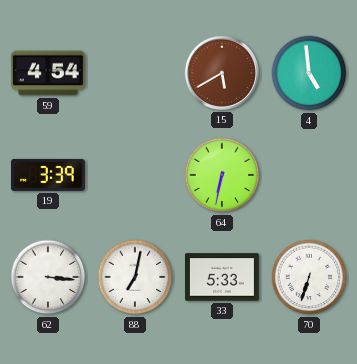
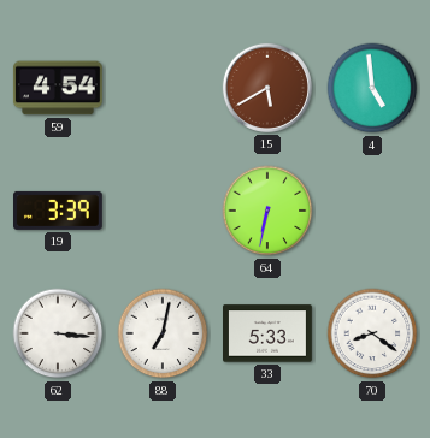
70: 6:33 -> 8:21
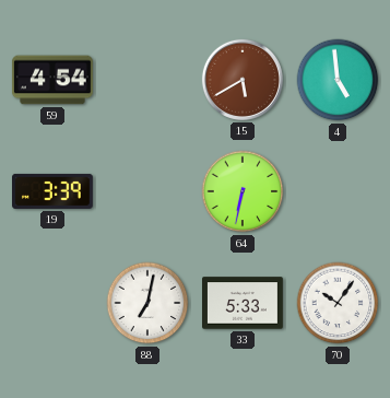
62: 3:16 -> none
70: 8:21 -> 10:06
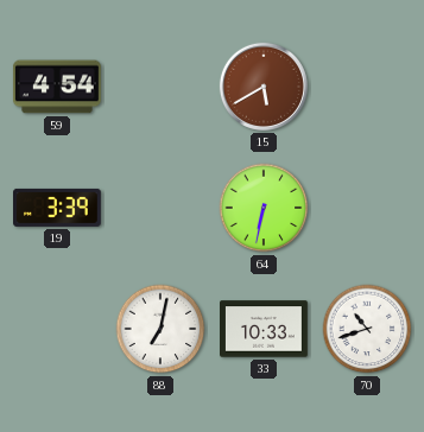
4: 4:59 -> none
33: 5:33 -> 10:33
70: 10:06 -> 10:42
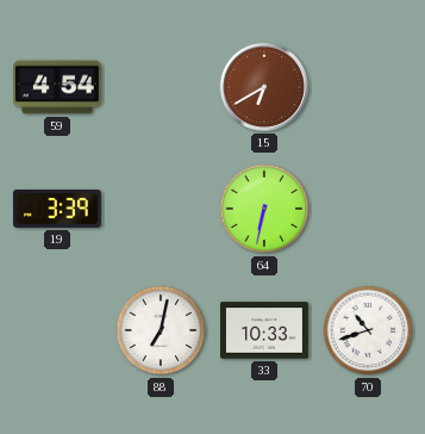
15: 5:40 -> 6:40
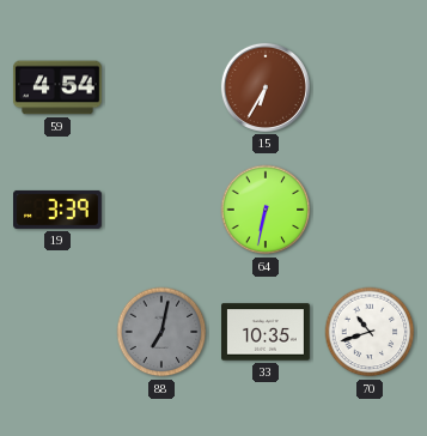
15: 6:40 -> 6:35
88 dial: white -> grey
33: 10:33 -> 10:35
